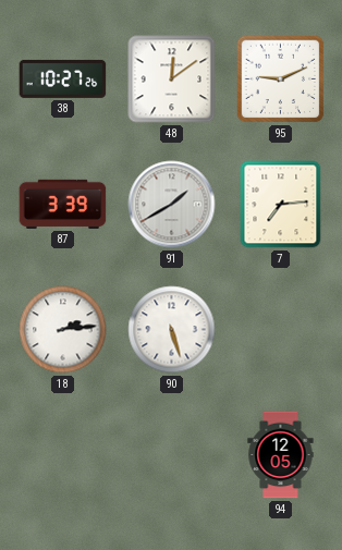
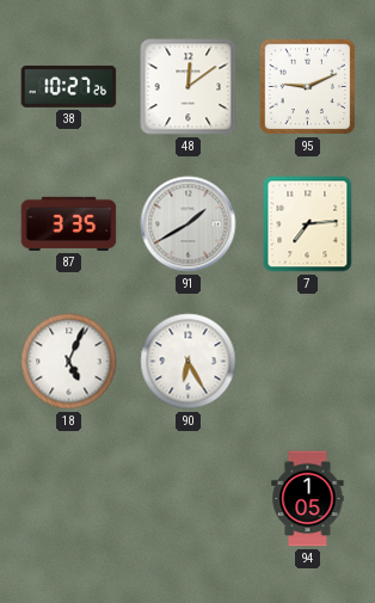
87: 3:39 -> 3:35
18: 2:14 -> 5:04
90: 5:27 -> 6:25
94: 12:05 -> 1:05
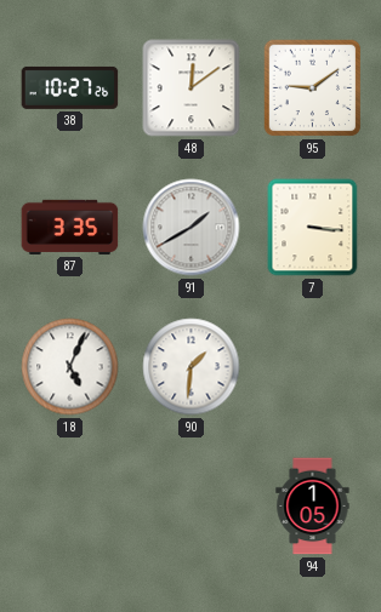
95: 9:11 -> 9:09
7: 7:14 -> 3:16
90: 6:25 -> 1:31
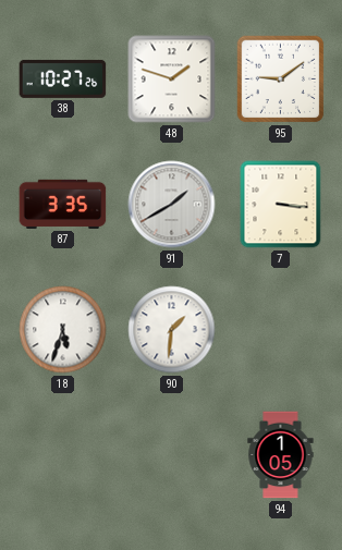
48: 12:09 -> 1:48
18: 5:04 -> 5:33
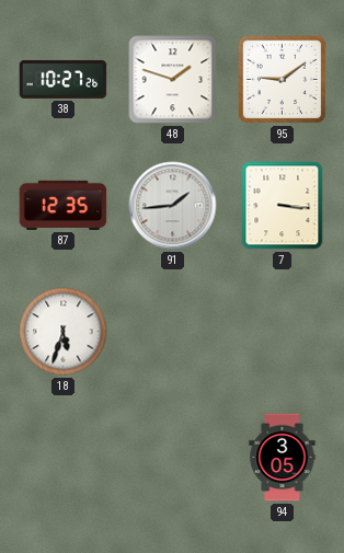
87: 3:35 -> 12:35
91: 1:40 -> 1:44
90: 1:31 -> none
94: 1:05 -> 3:05
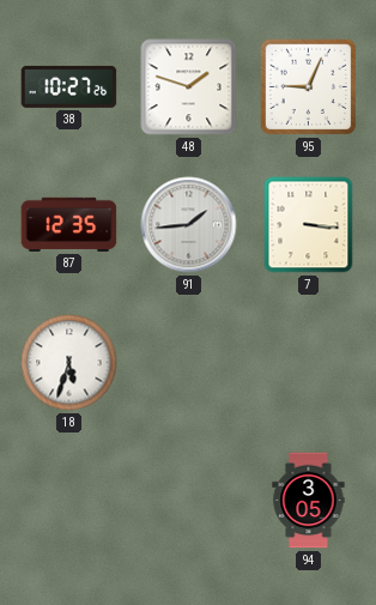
95: 9:09 -> 9:04
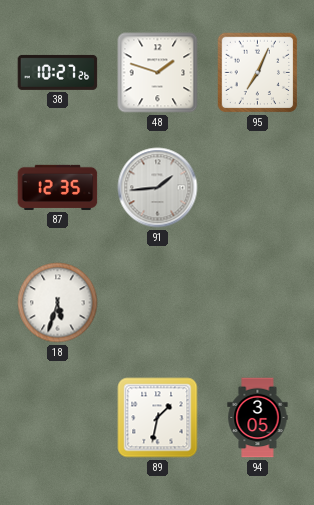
95: 9:04 -> 7:04
7: 3:16 -> none
89: none -> 1:32
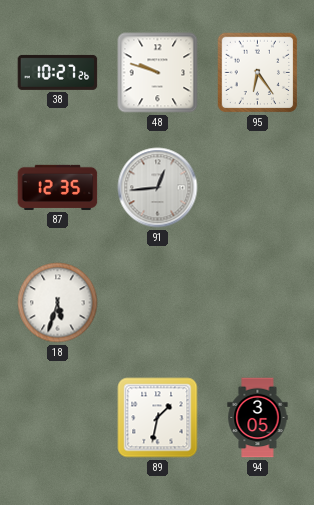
48: 1:48 -> 9:48
95: 7:04 -> 6:24
91: 1:44 -> 12:44
